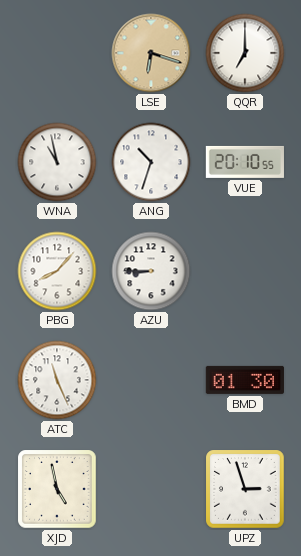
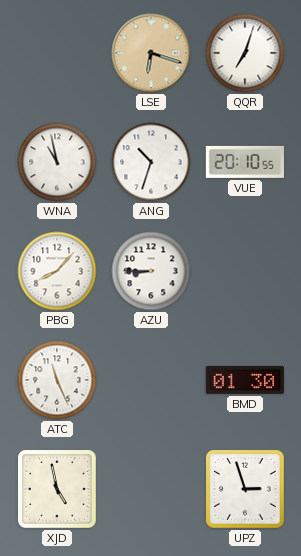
QQR: 7:00 -> 7:03
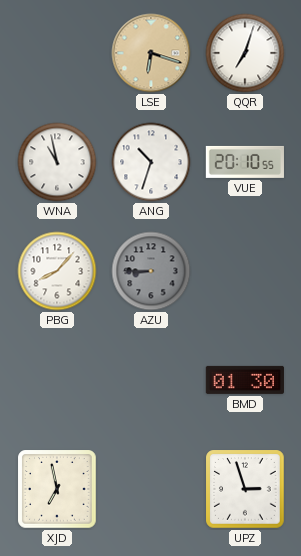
AZU dial: white -> grey
ATC: 11:26 -> none
XJD: 4:58 -> 6:58
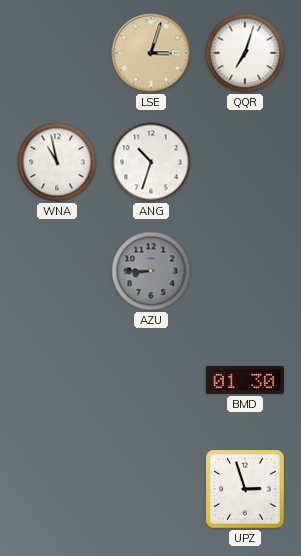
LSE: 6:18 -> 3:03
VUE: 20:10 -> none
PBG: 8:07 -> none
XJD: 6:58 -> none
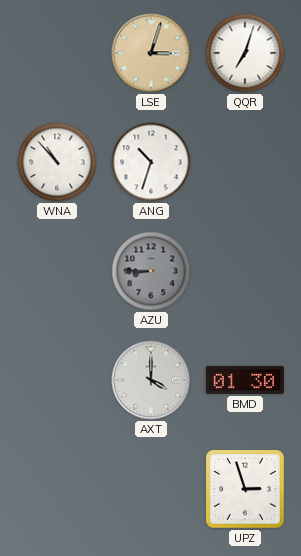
WNA: 10:58 -> 10:53
AXT: none -> 4:00
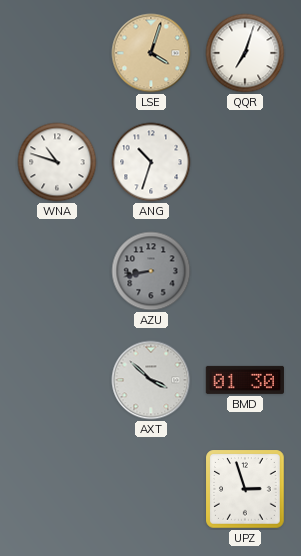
LSE: 3:03 -> 4:03
WNA: 10:53 -> 10:48
AZU: 8:45 -> 8:43
AXT: 4:00 -> 3:52
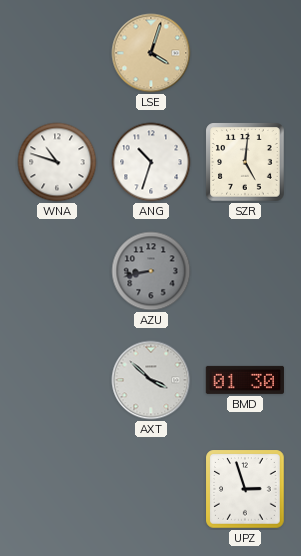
QQR: 7:03 -> none
SZR: none -> 5:01
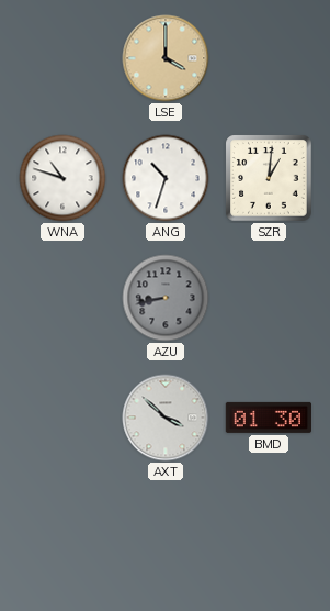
LSE: 4:03 -> 4:00
SZR: 5:01 -> 1:01
UPZ: 2:57 -> none
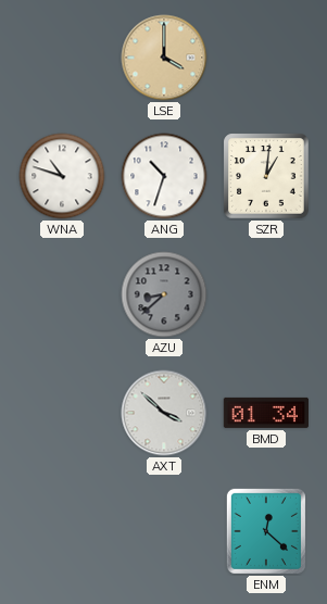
AZU: 8:43 -> 8:38
BMD: 01:30 -> 01:34
ENM: none -> 12:22
